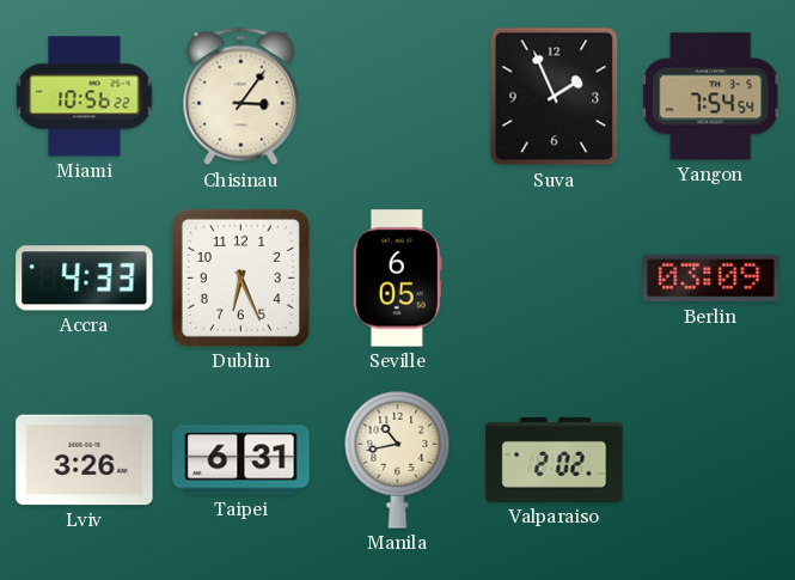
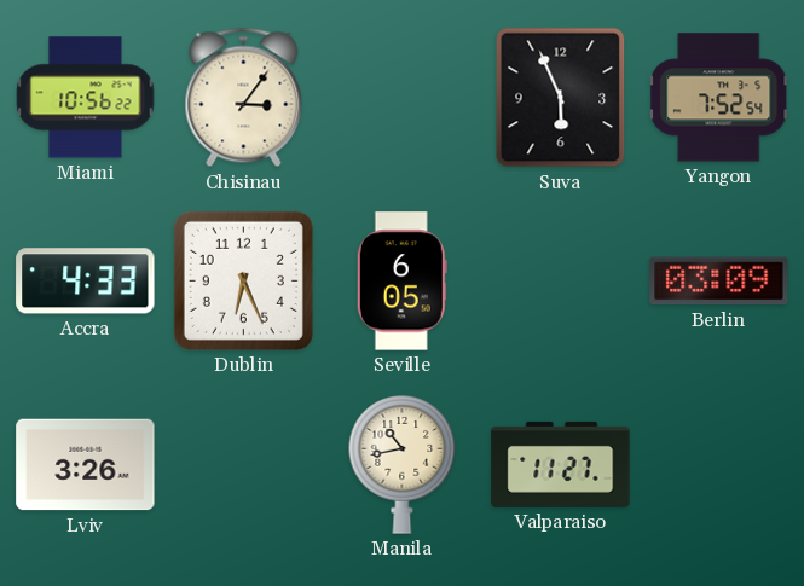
Suva: 1:56 -> 5:56
Yangon: 7:54 -> 7:52
Taipei: 6:31 -> none
Valparaiso: 2:02 -> 11:27
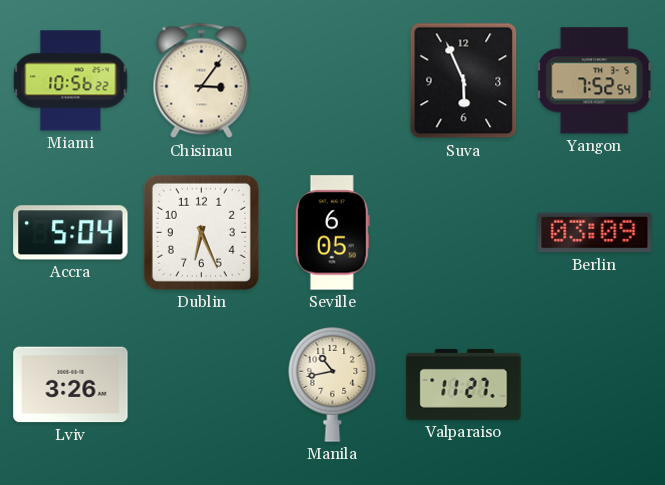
Accra: 4:33 -> 5:04
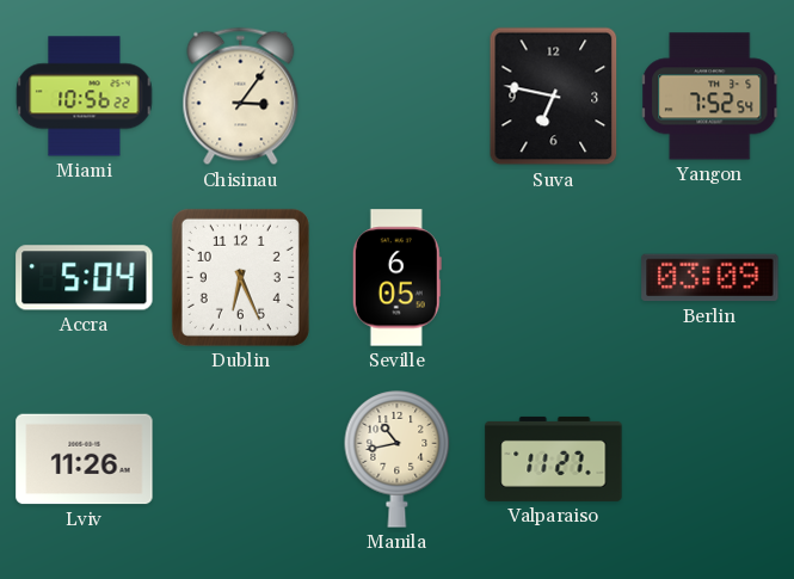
Suva: 5:56 -> 6:47
Lviv: 3:26 -> 11:26
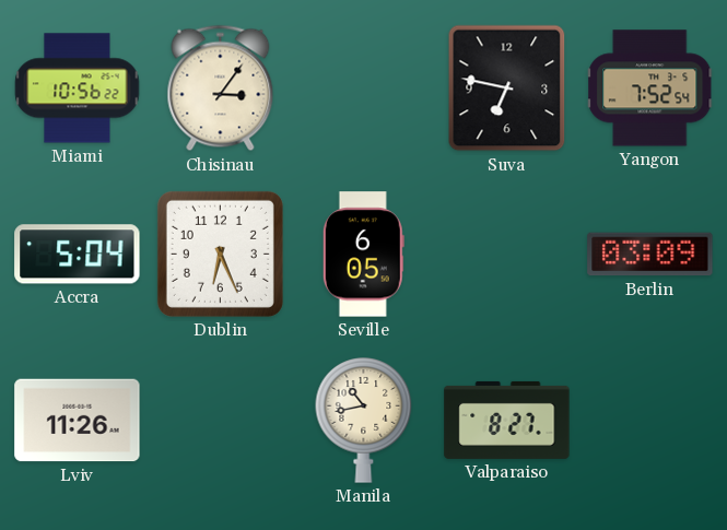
Valparaiso: 11:27 -> 8:27
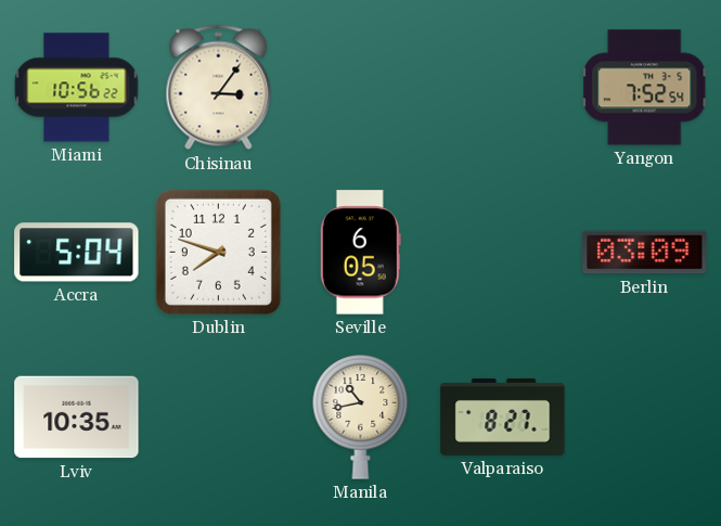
Suva: 6:47 -> none
Dublin: 6:26 -> 7:48
Lviv: 11:26 -> 10:35
